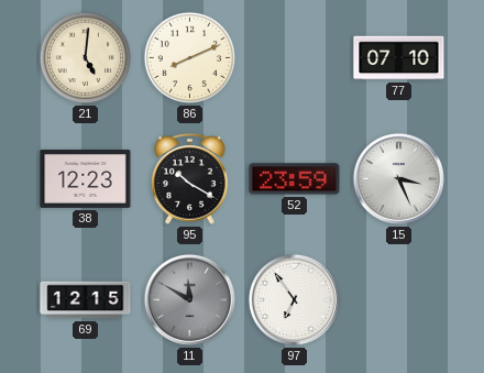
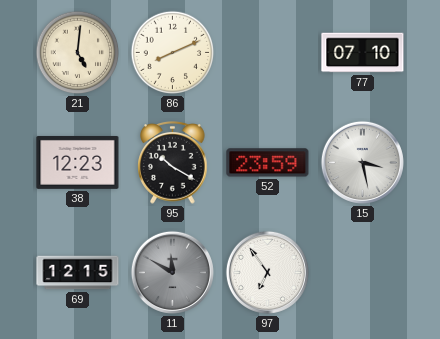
15: 3:26 -> 3:28
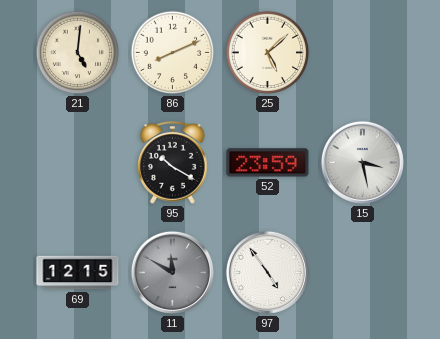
25: none -> 5:08
77: 07:10 -> none
38: 12:23 -> none
97: 6:54 -> 4:54
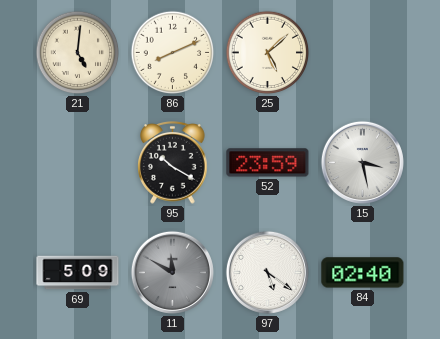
69: 12:15 -> 5:09
97: 4:54 -> 5:21
84: none -> 02:40
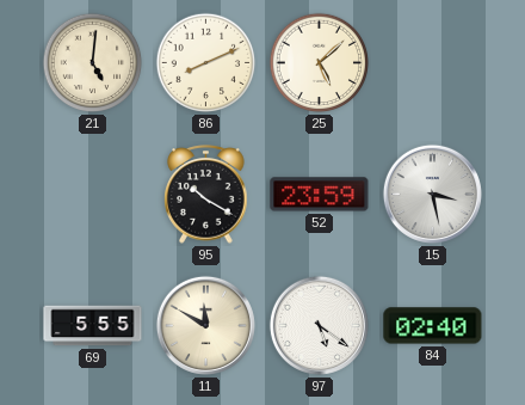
69: 5:09 -> 5:55
11 dial: grey -> cream
